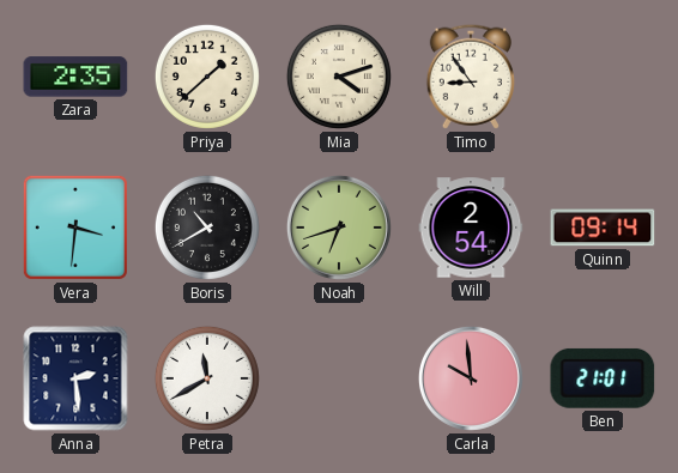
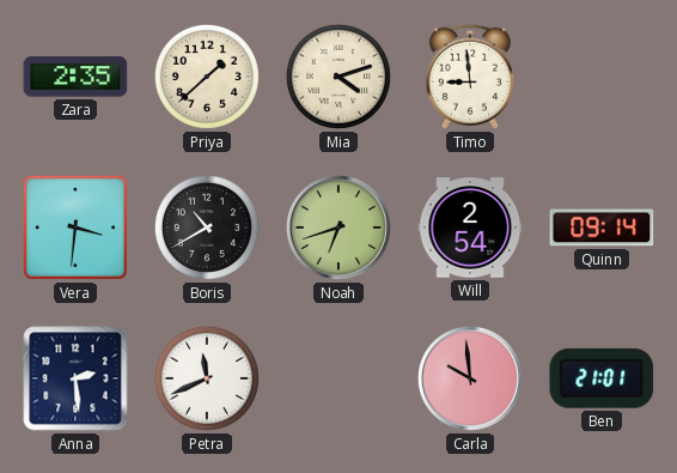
Timo: 8:54 -> 8:59
Petra: 11:40 -> 11:41
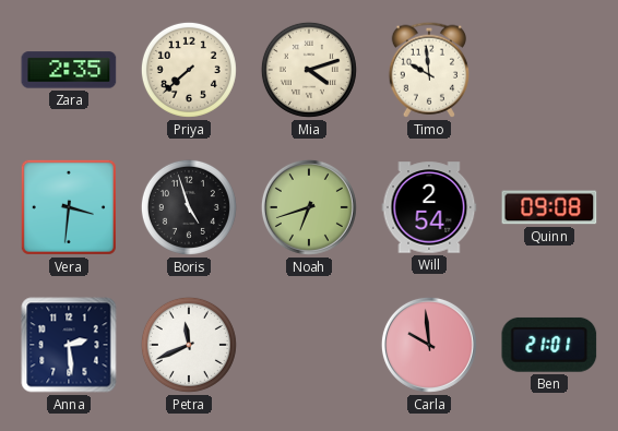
Priya: 1:38 -> 7:38
Timo: 8:59 -> 9:59
Boris: 10:40 -> 4:57
Quinn: 09:14 -> 09:08
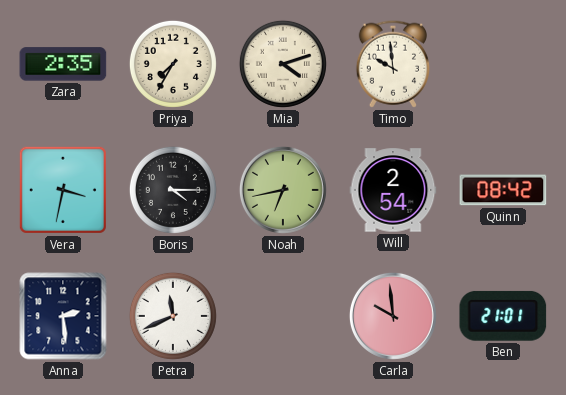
Priya: 7:38 -> 7:35
Vera: 3:31 -> 3:32
Boris: 4:57 -> 4:15
Noah: 6:42 -> 6:43
Quinn: 09:08 -> 08:42
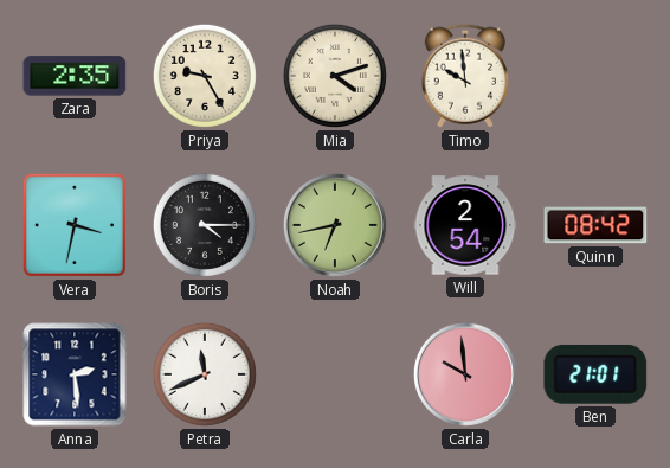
Priya: 7:35 -> 9:25
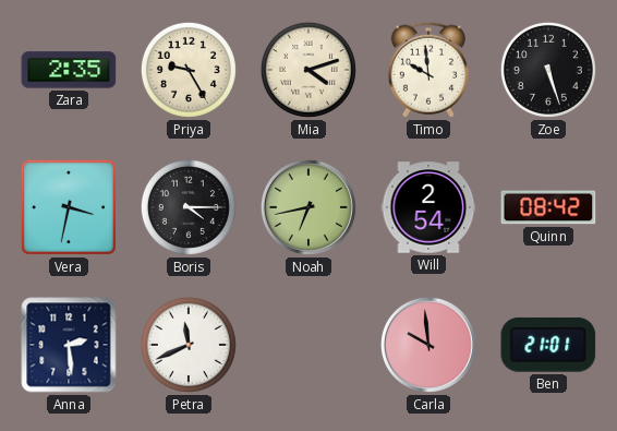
Zoe: none -> 5:27
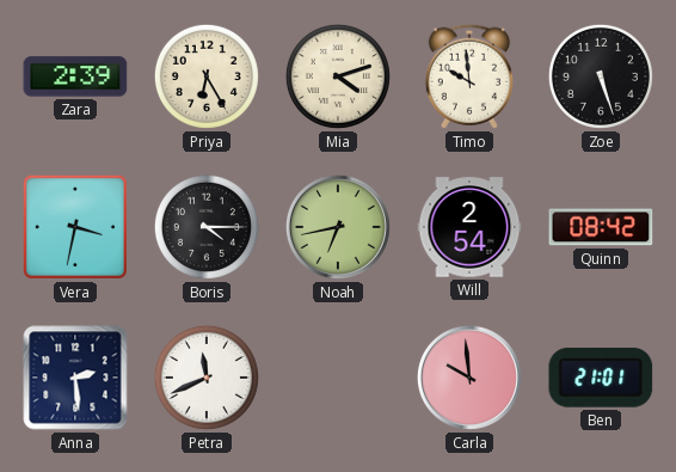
Zara: 2:35 -> 2:39
Priya: 9:25 -> 6:25
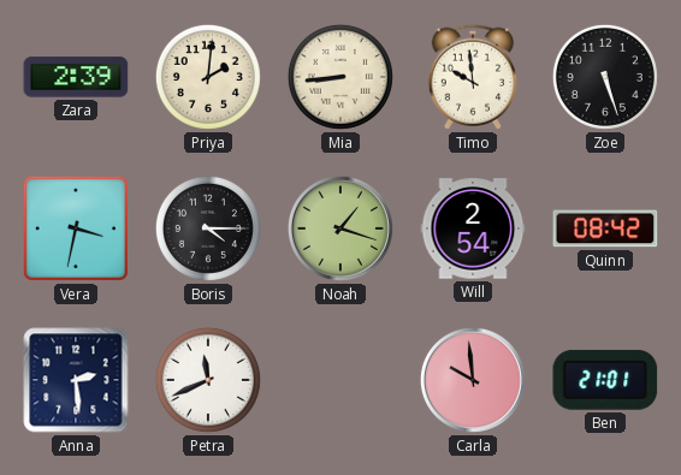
Priya: 6:25 -> 2:01
Mia: 4:12 -> 8:44
Noah: 6:43 -> 1:18
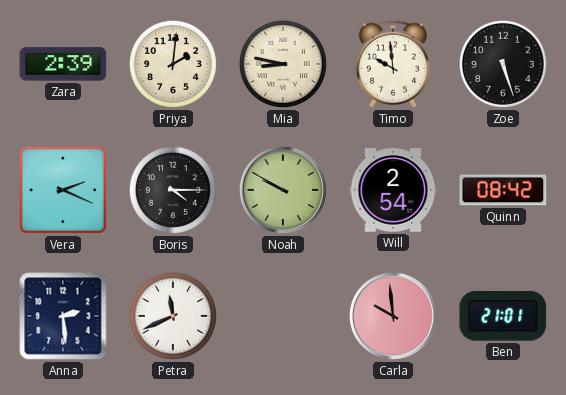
Mia: 8:44 -> 8:47
Vera: 3:32 -> 2:19
Noah: 1:18 -> 9:50
